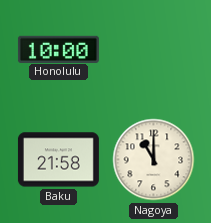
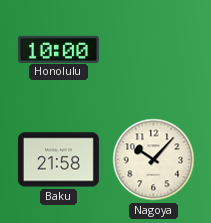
Nagoya: 11:00 -> 10:07
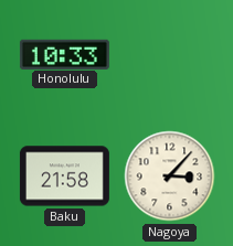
Honolulu: 10:00 -> 10:33
Nagoya: 10:07 -> 3:07
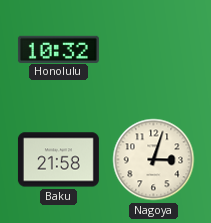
Honolulu: 10:33 -> 10:32
Nagoya: 3:07 -> 3:03
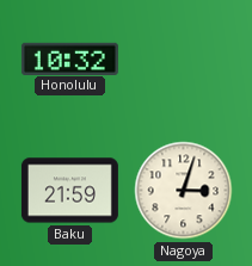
Baku: 21:58 -> 21:59
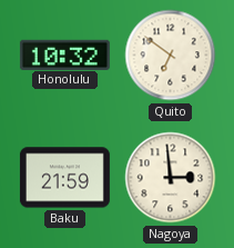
Quito: none -> 6:51
Nagoya: 3:03 -> 2:59
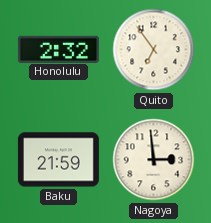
Honolulu: 10:32 -> 2:32
Quito: 6:51 -> 6:54
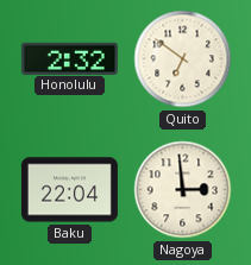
Quito: 6:54 -> 6:51
Baku: 21:59 -> 22:04
